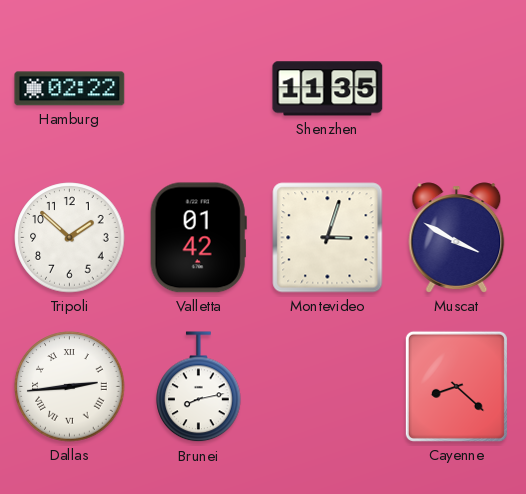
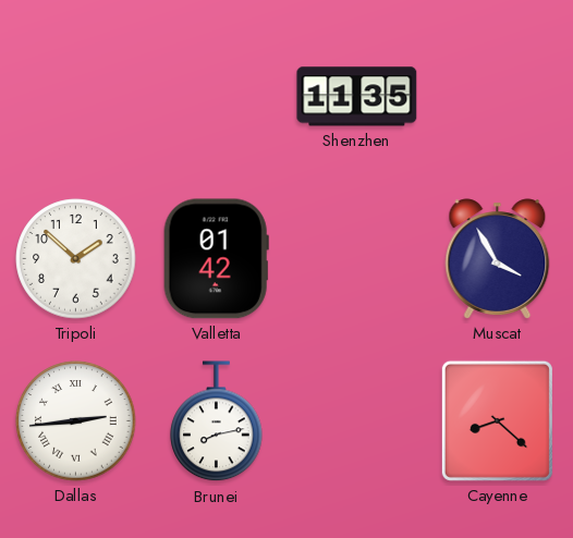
Hamburg: 02:22 -> none
Montevideo: 3:03 -> none
Muscat: 3:50 -> 3:55
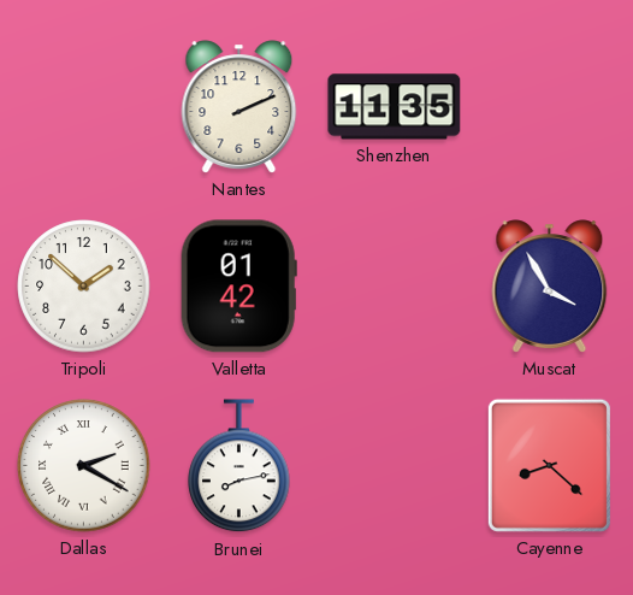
Nantes: none -> 2:11
Dallas: 2:44 -> 2:20
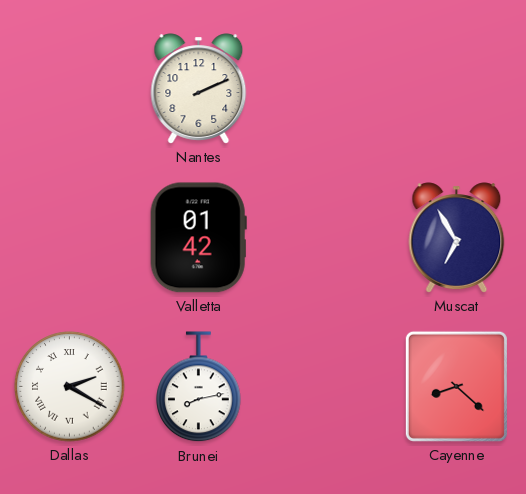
Shenzhen: 11:35 -> none
Tripoli: 1:52 -> none
Muscat: 3:55 -> 6:55
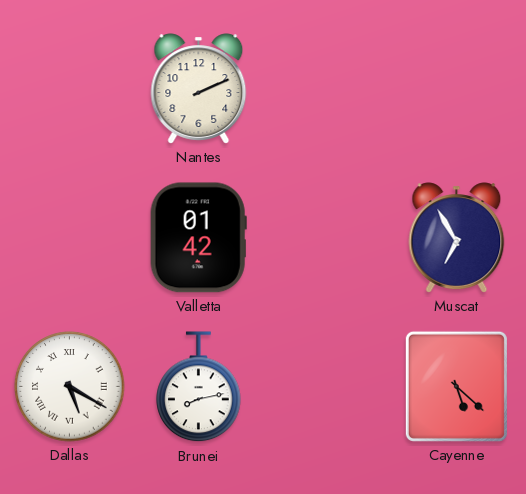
Dallas: 2:20 -> 5:20
Cayenne: 8:22 -> 5:22
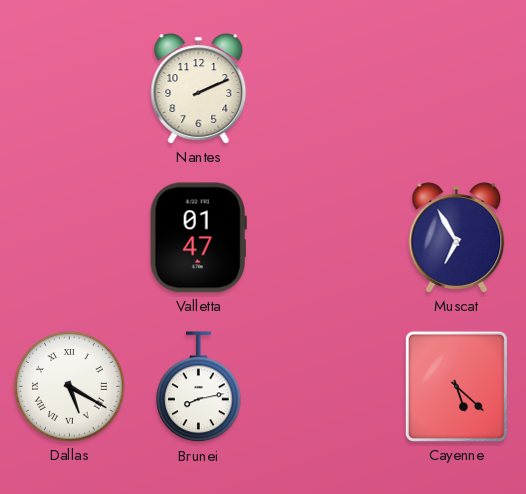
Valletta: 01:42 -> 01:47
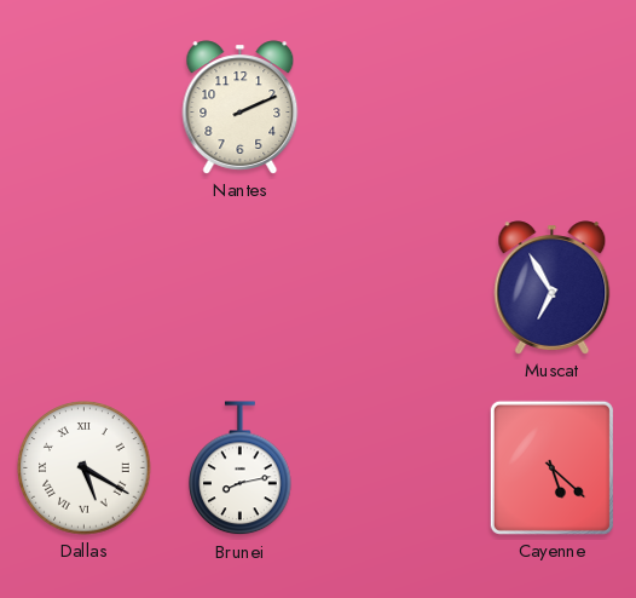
Valletta: 01:47 -> none
